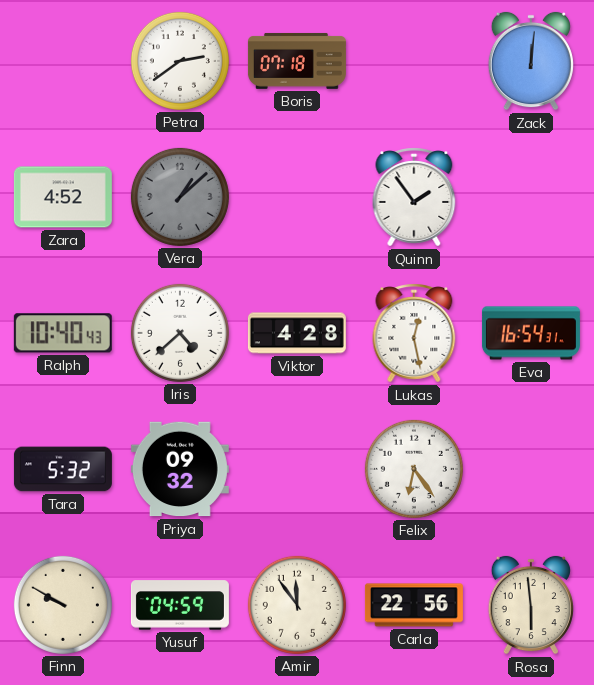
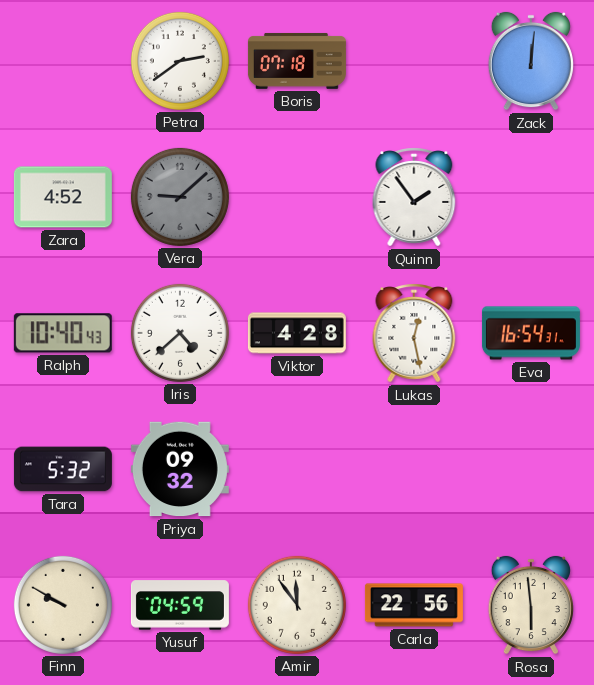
Vera: 1:08 -> 9:08
Felix: 6:24 -> none
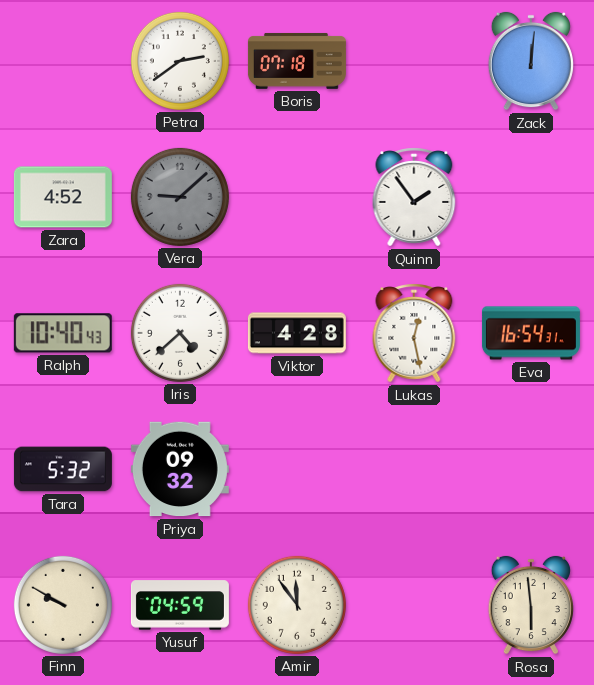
Carla: 22:56 -> none
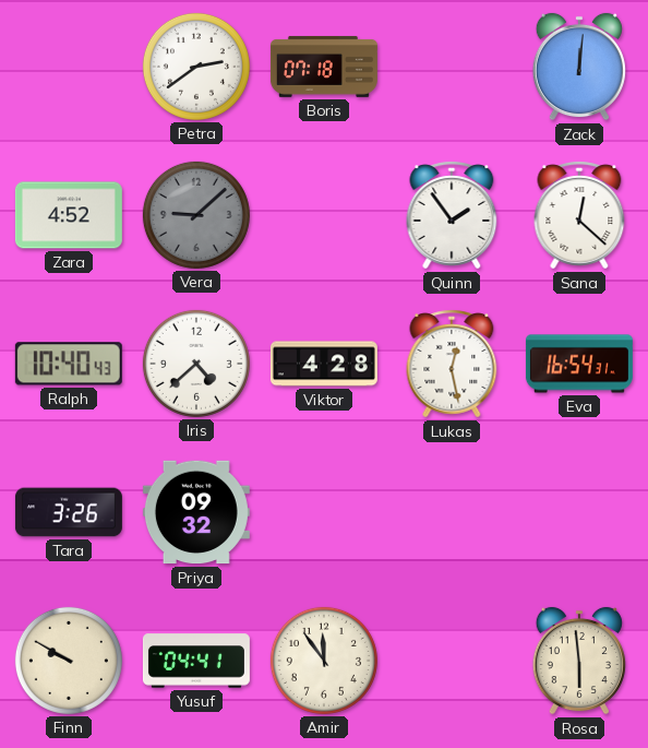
Sana: none -> 12:22
Tara: 5:32 -> 3:26
Yusuf: 04:59 -> 04:41
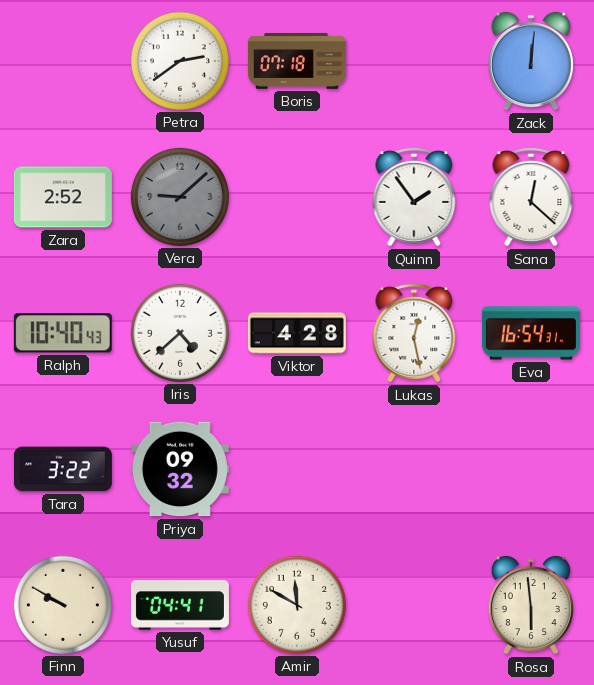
Zara: 4:52 -> 2:52
Tara: 3:26 -> 3:22
Amir: 11:54 -> 11:50
